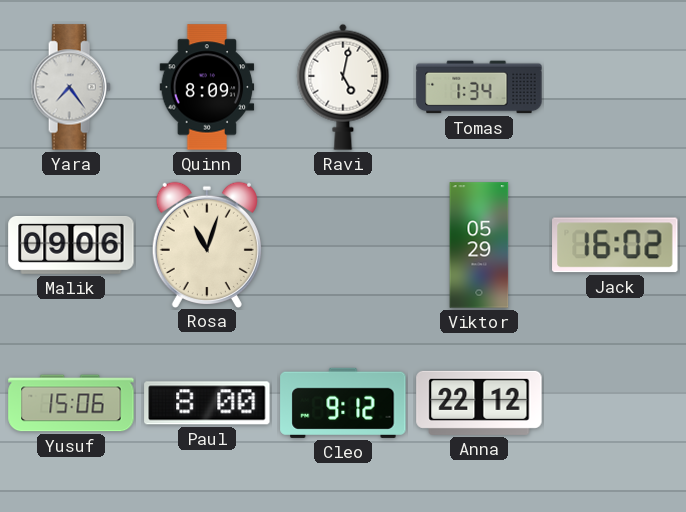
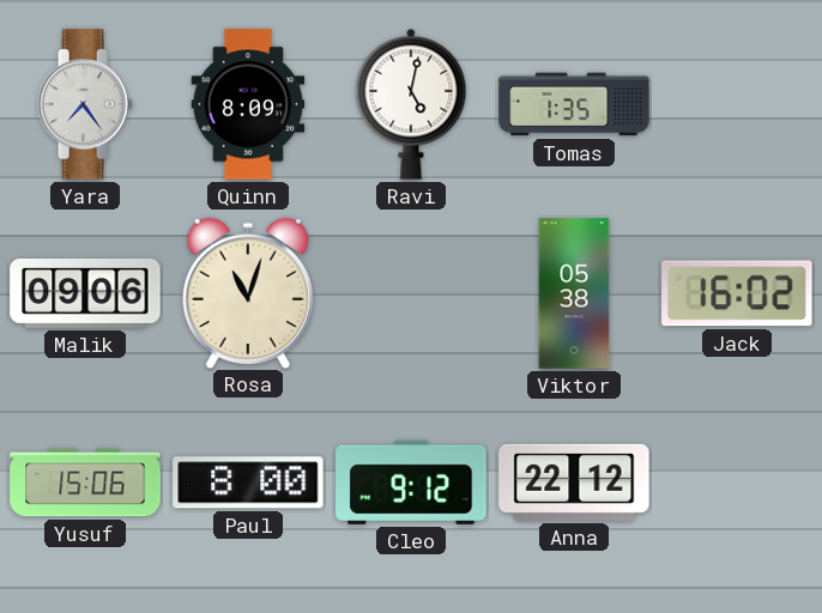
Tomas: 1:34 -> 1:35
Viktor: 05:29 -> 05:38
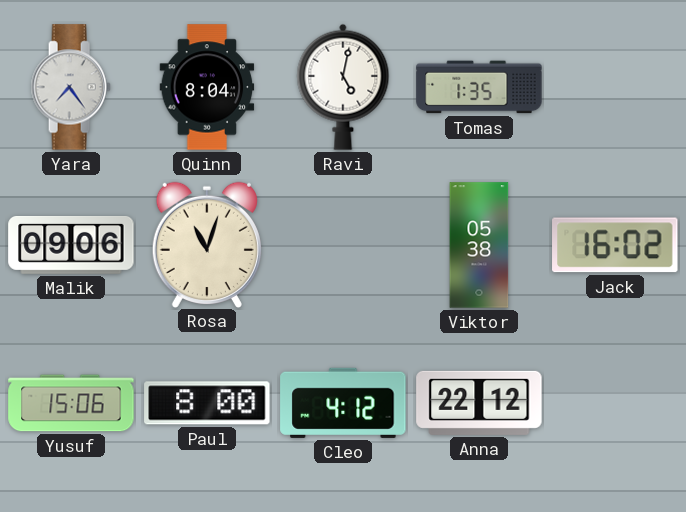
Quinn: 8:09 -> 8:04
Cleo: 9:12 -> 4:12
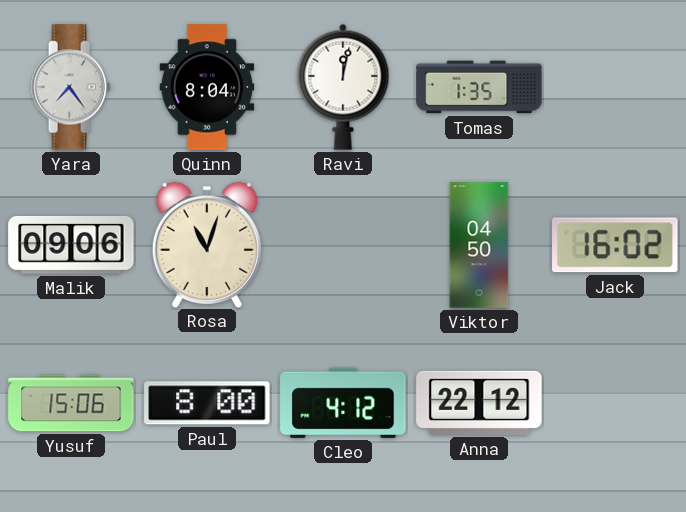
Ravi: 5:02 -> 12:02
Viktor: 05:38 -> 04:50
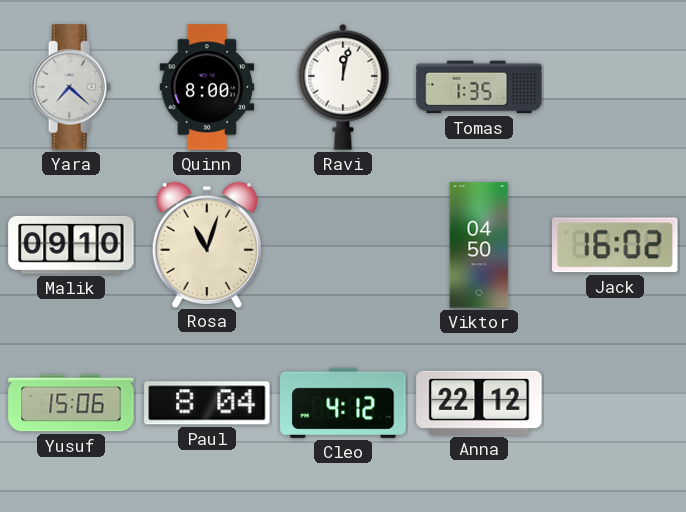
Yara: 7:24 -> 7:22
Quinn: 8:04 -> 8:00
Malik: 09:06 -> 09:10
Paul: 8:00 -> 8:04
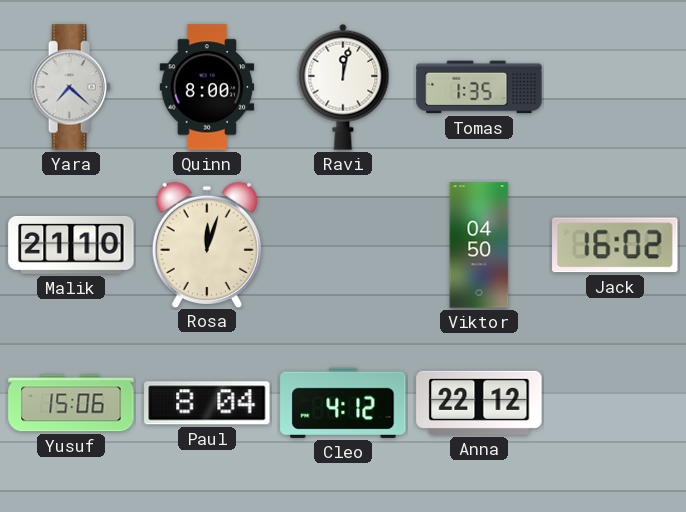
Malik: 09:10 -> 21:10
Rosa: 11:03 -> 12:03
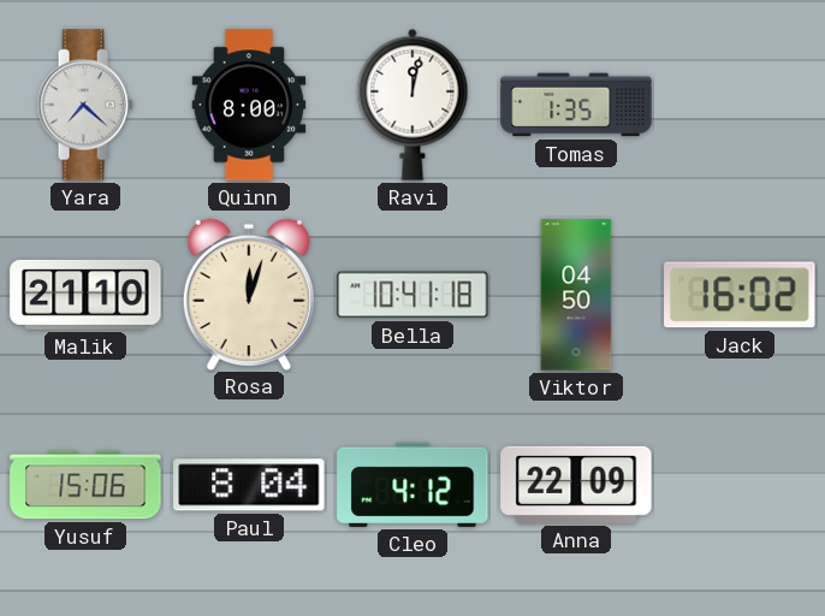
Bella: none -> 10:41
Anna: 22:12 -> 22:09
